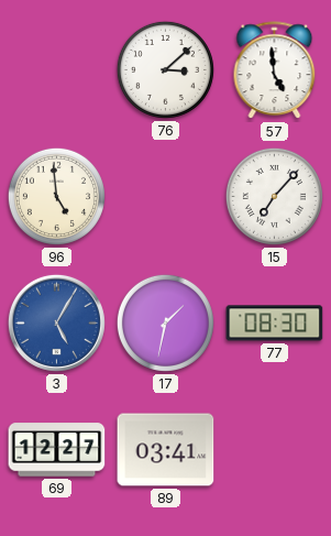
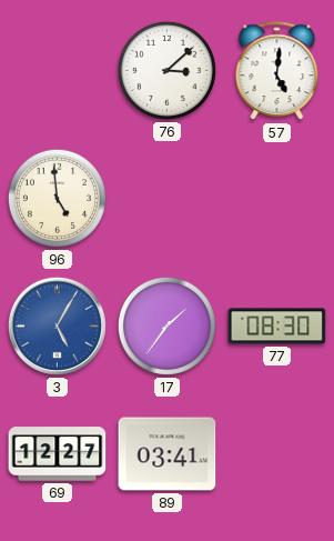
57: 4:59 -> 5:01
15: 7:07 -> none
17: 1:32 -> 1:36
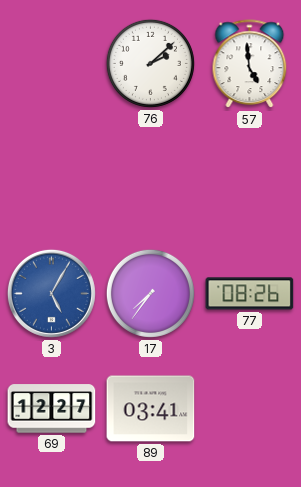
76: 3:08 -> 2:08
57: 5:01 -> 4:59
96: 4:59 -> none
17: 1:36 -> 7:36
77: 08:30 -> 08:26
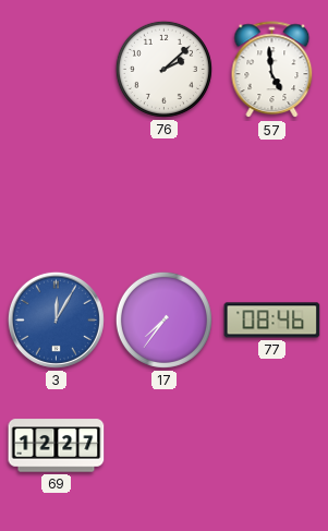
3: 5:05 -> 12:05
77: 08:26 -> 08:46
89: 03:41 -> none
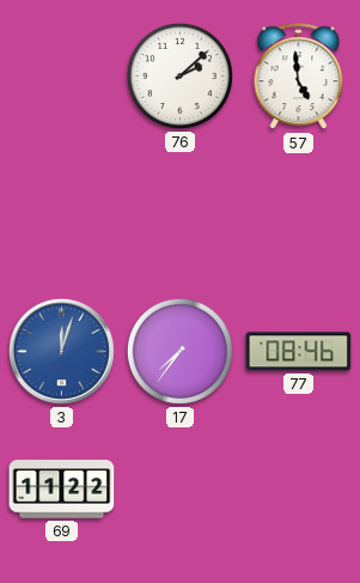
3: 12:05 -> 12:03
69: 12:27 -> 11:22
